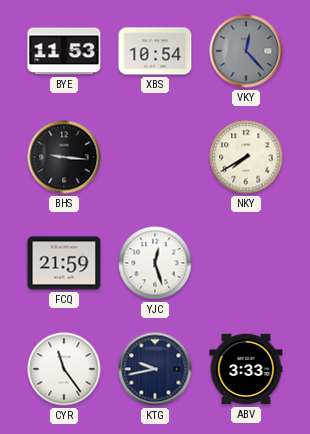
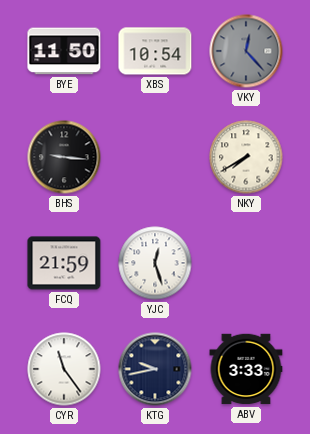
BYE: 11:53 -> 11:50
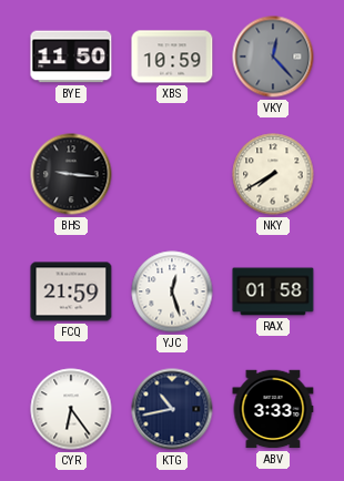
XBS: 10:54 -> 10:59
RAX: none -> 01:58
CYR: 11:24 -> 6:24
KTG: 9:43 -> 10:43
